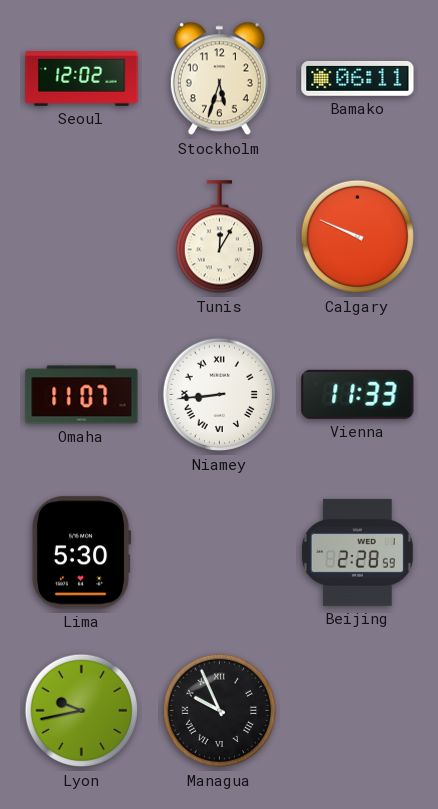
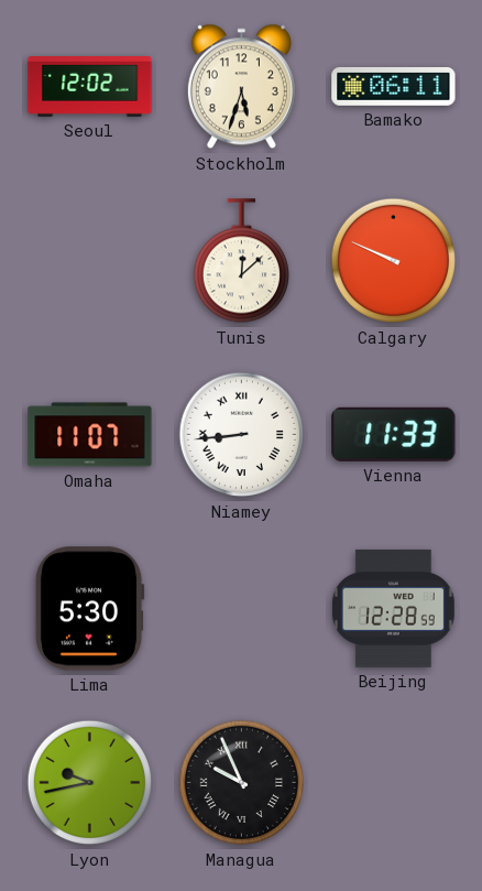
Tunis: 12:05 -> 12:08
Beijing: 2:28 -> 12:28
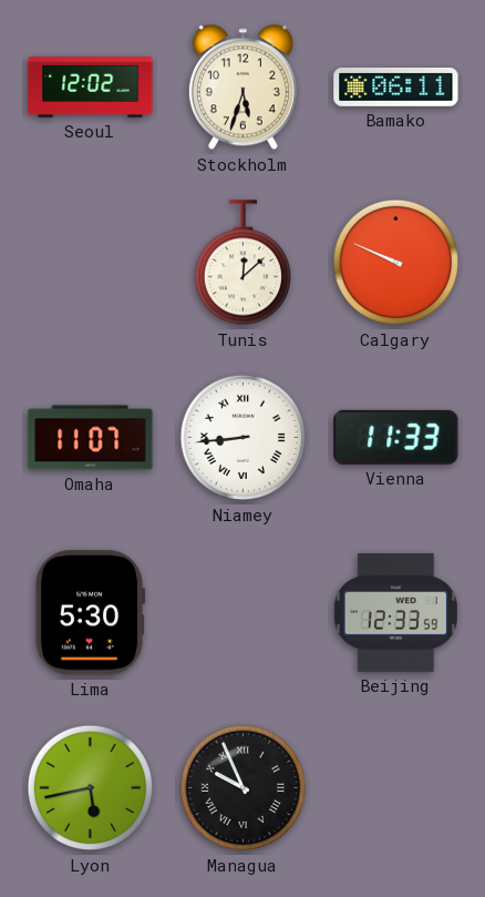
Beijing: 12:28 -> 12:33
Lyon: 9:43 -> 5:43
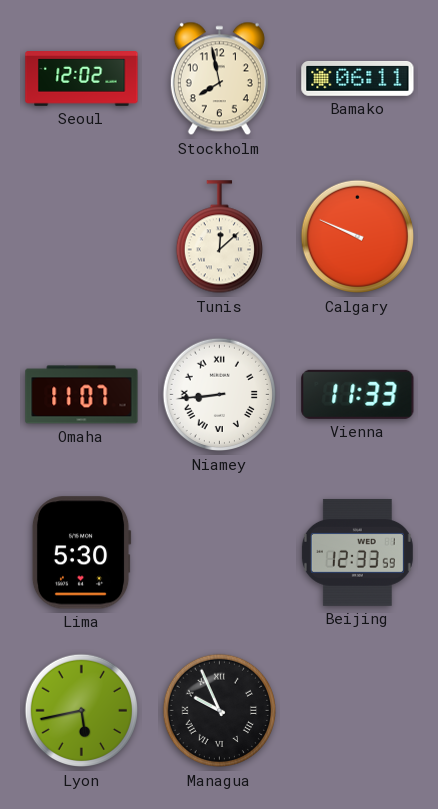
Stockholm: 5:33 -> 7:58
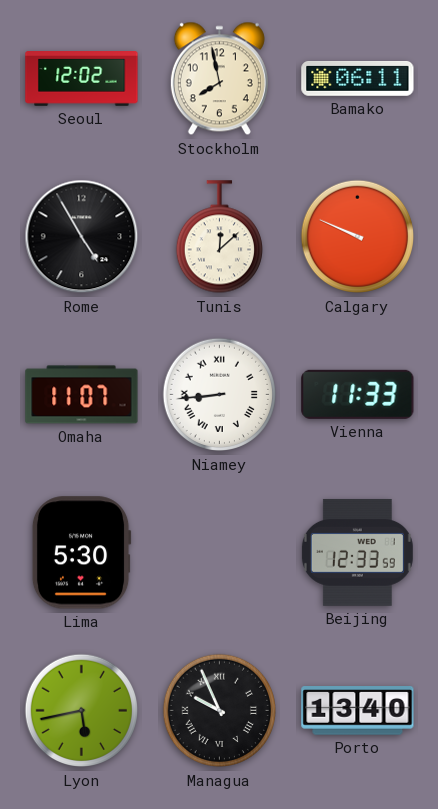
Rome: none -> 4:55
Porto: none -> 13:40
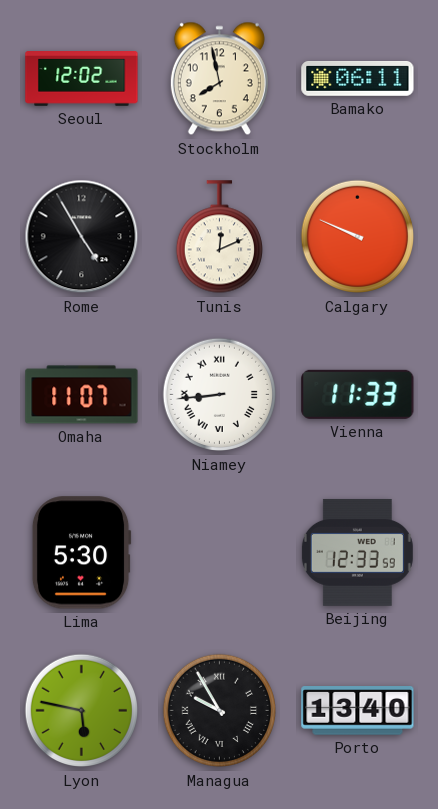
Tunis: 12:08 -> 12:11
Lyon: 5:43 -> 5:47
Managua: 9:56 -> 9:55
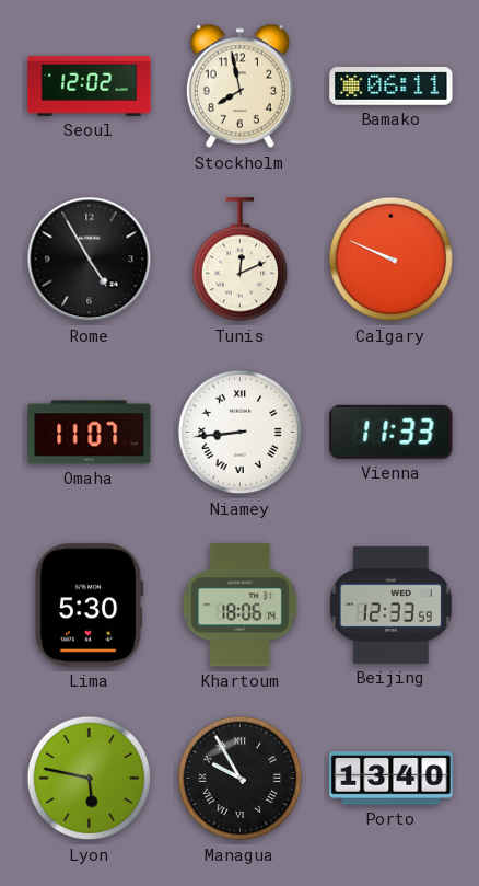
Khartoum: none -> 18:06
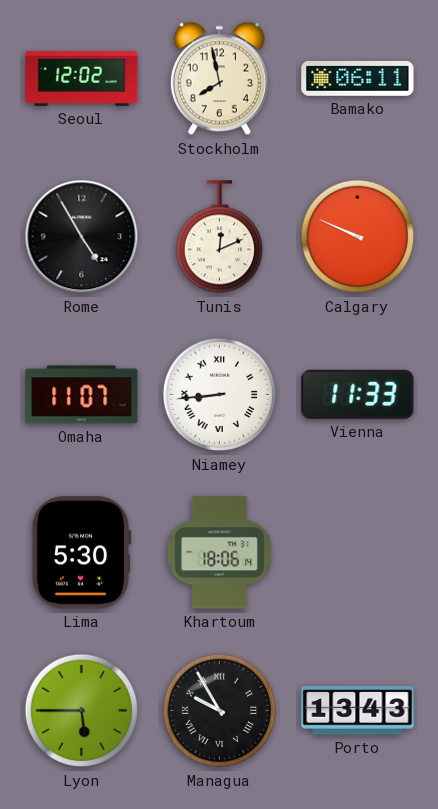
Beijing: 12:33 -> none
Lyon: 5:47 -> 5:45
Porto: 13:40 -> 13:43
